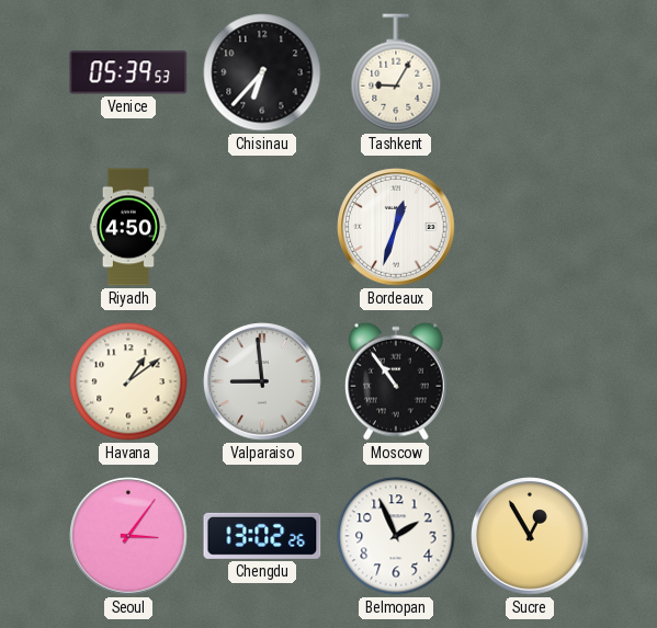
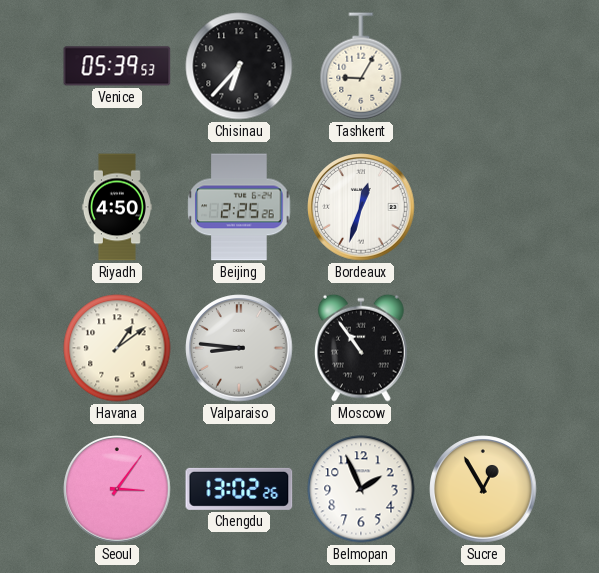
Beijing: none -> 2:25
Valparaiso: 8:59 -> 8:46
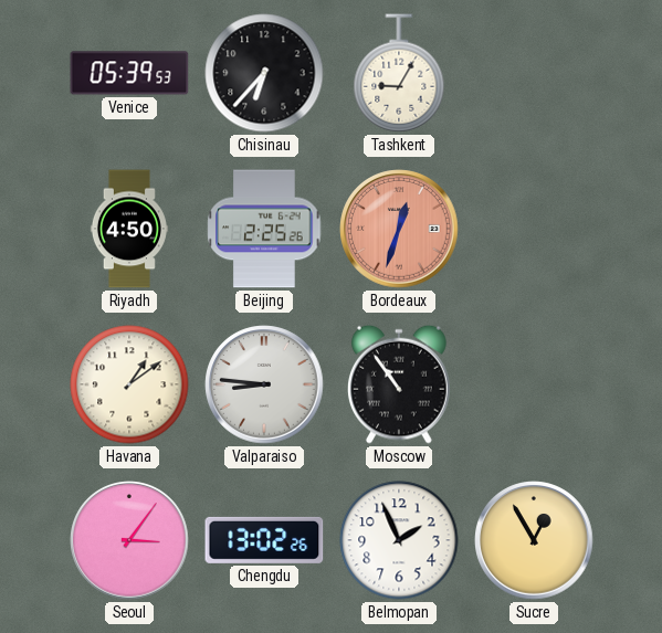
Bordeaux dial: white -> salmon
